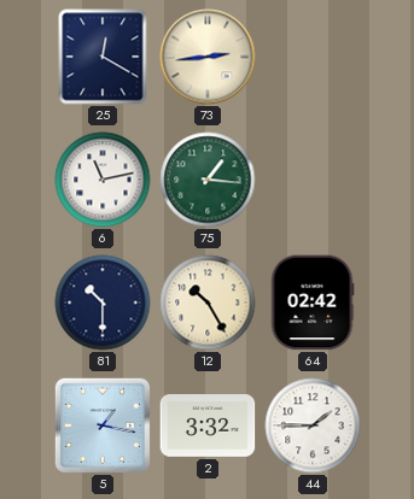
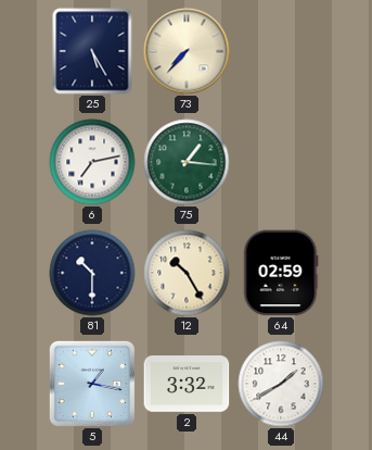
25: 12:20 -> 5:25
73: 2:44 -> 7:37
6: 11:13 -> 7:13
64: 02:42 -> 02:59
44: 1:45 -> 1:40
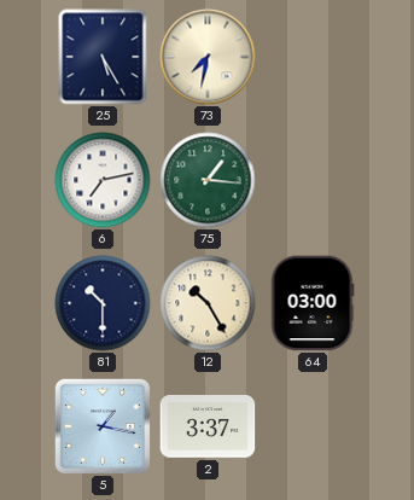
73: 7:37 -> 7:32
64: 02:59 -> 03:00
2: 3:32 -> 3:37
44: 1:40 -> none
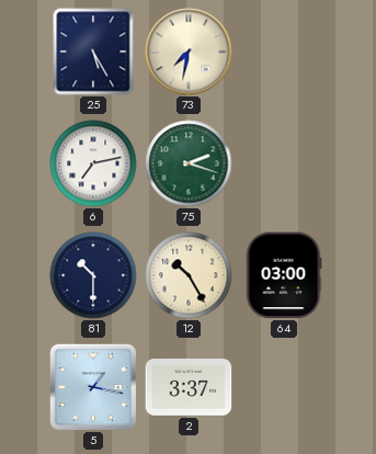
75: 1:16 -> 2:18
